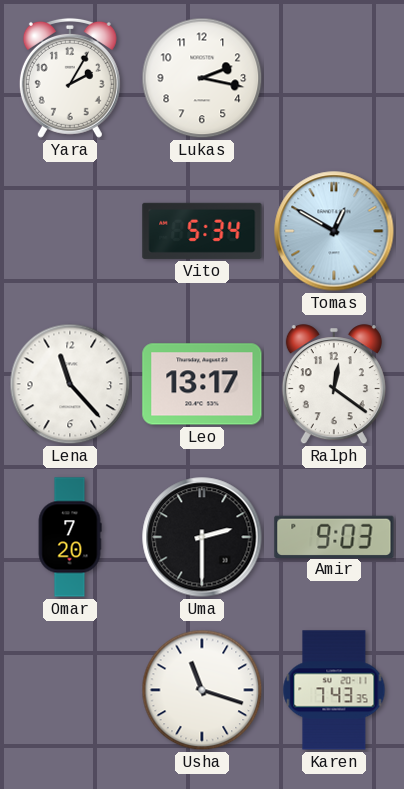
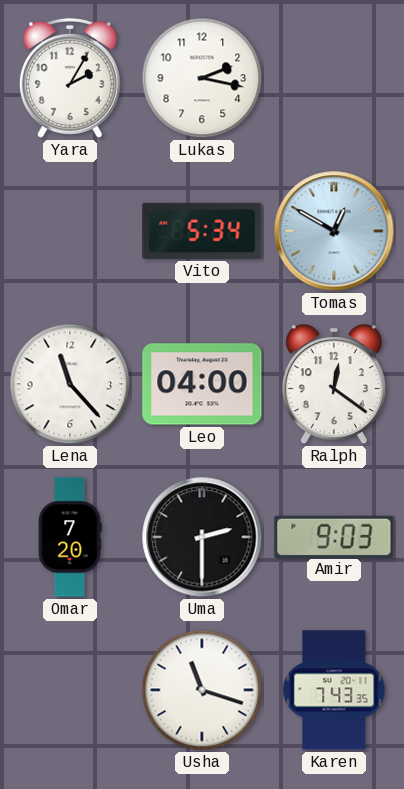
Leo: 13:17 -> 04:00
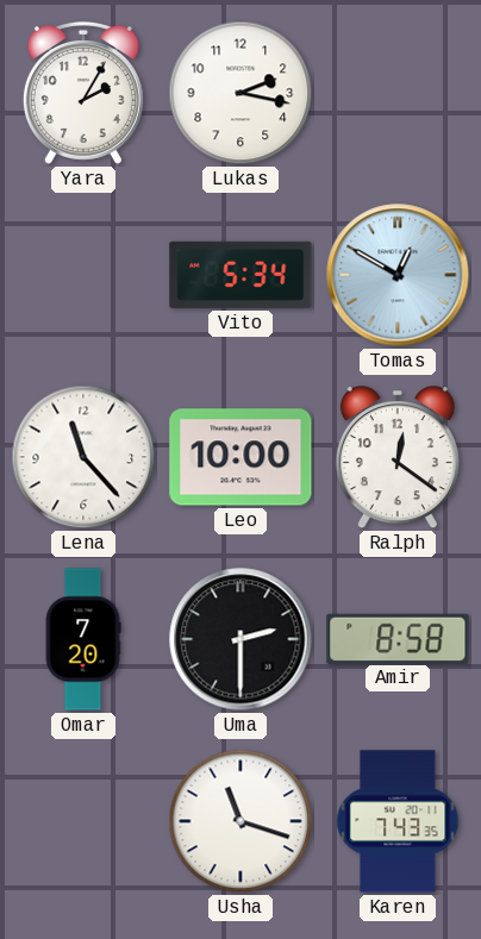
Leo: 04:00 -> 10:00
Amir: 9:03 -> 8:58
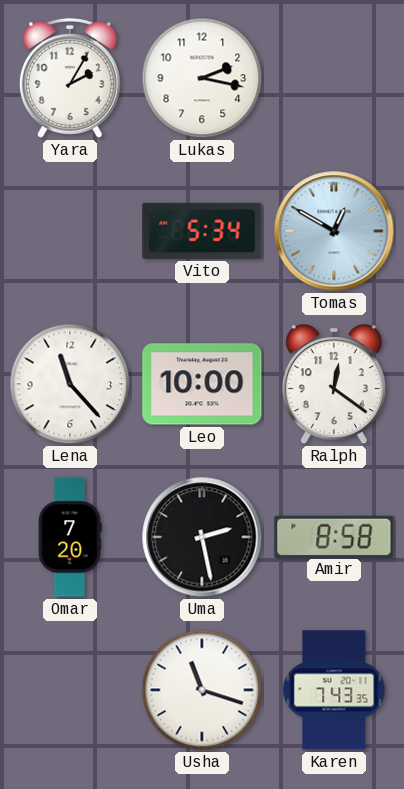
Uma: 2:30 -> 2:28
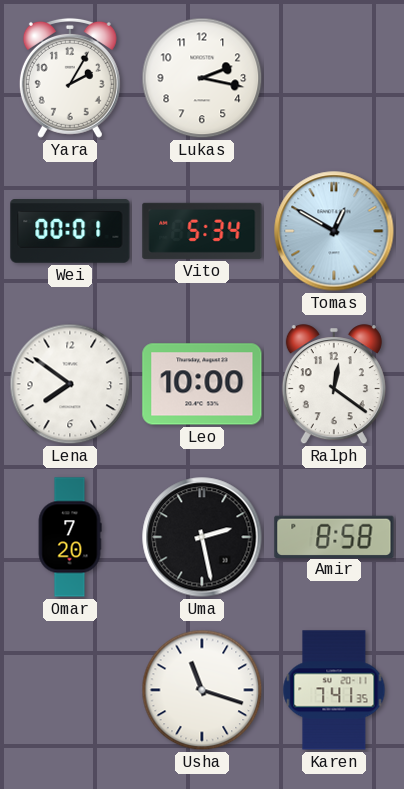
Wei: none -> 00:01
Lena: 11:23 -> 7:51
Karen: 7:43 -> 7:41
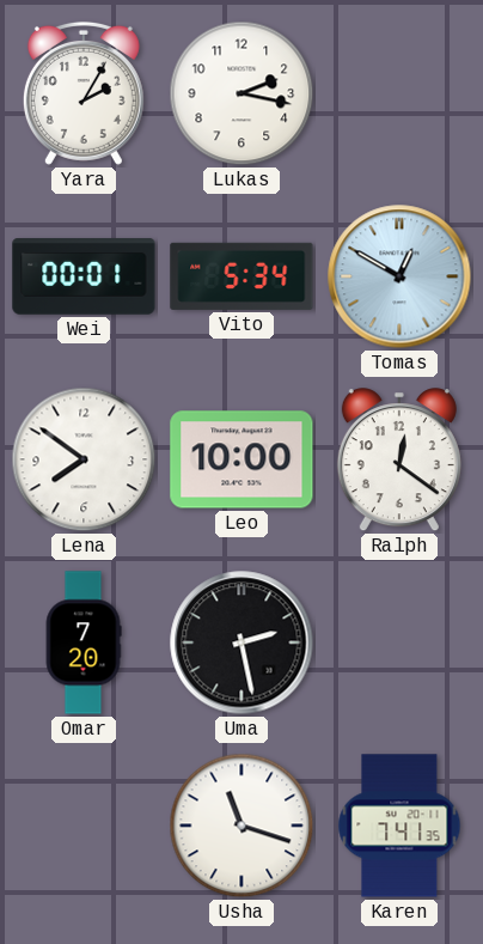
Amir: 8:58 -> none
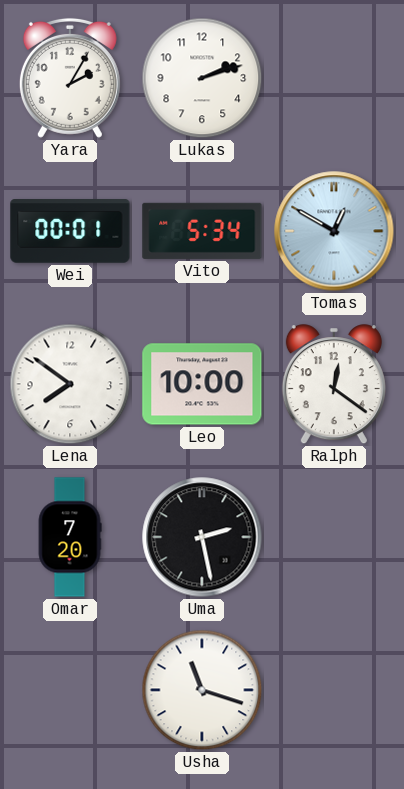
Lukas: 2:17 -> 2:12
Karen: 7:41 -> none
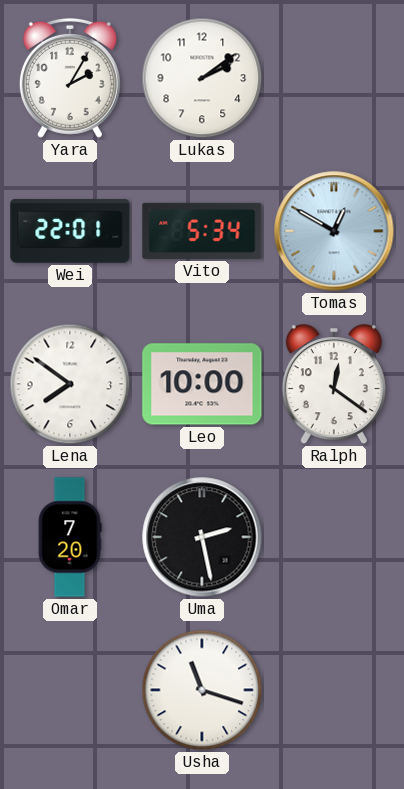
Lukas: 2:12 -> 2:09
Wei: 00:01 -> 22:01
